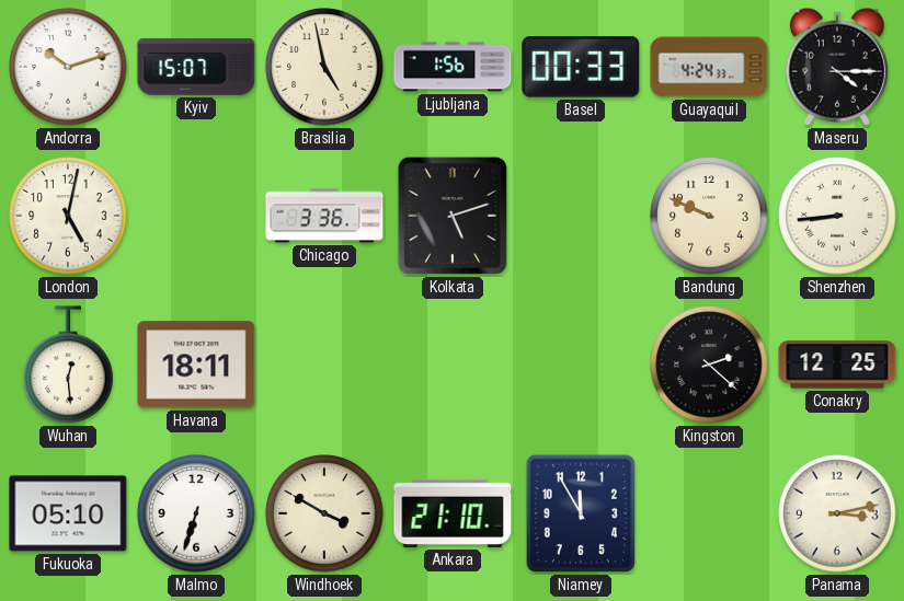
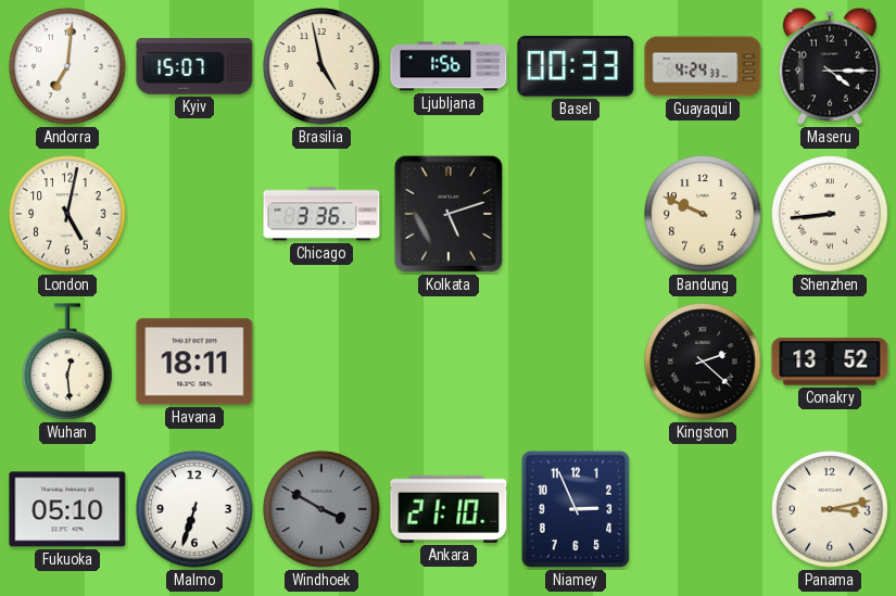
Andorra: 10:12 -> 7:01
Conakry: 12:25 -> 13:52
Windhoek dial: cream -> grey
Niamey: 11:55 -> 2:56
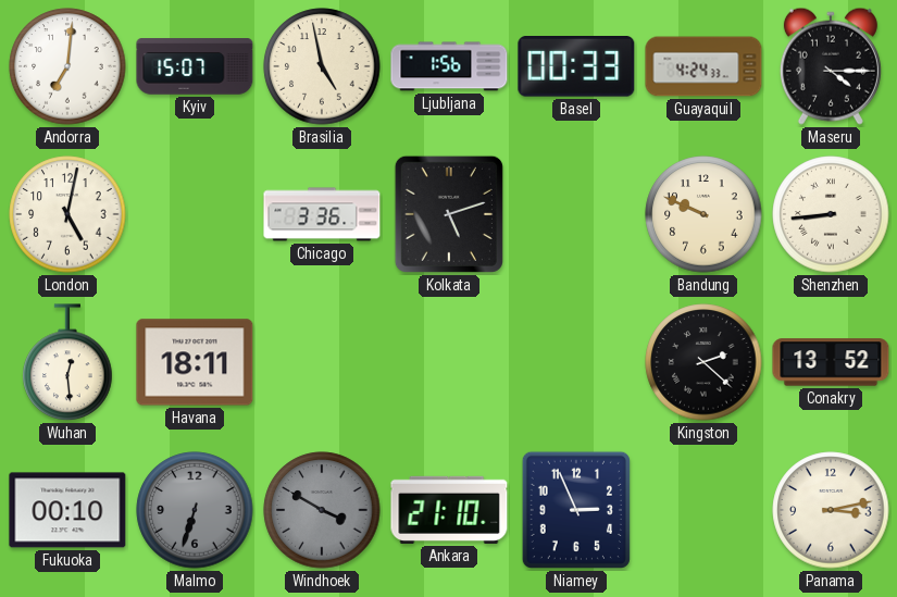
Fukuoka: 05:10 -> 00:10
Malmo dial: white -> grey
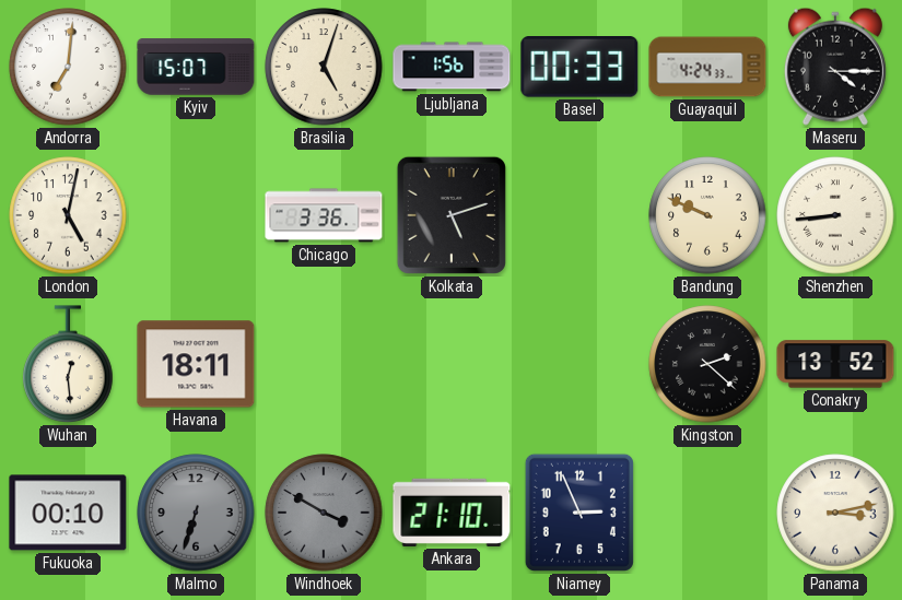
Brasilia: 4:58 -> 5:03
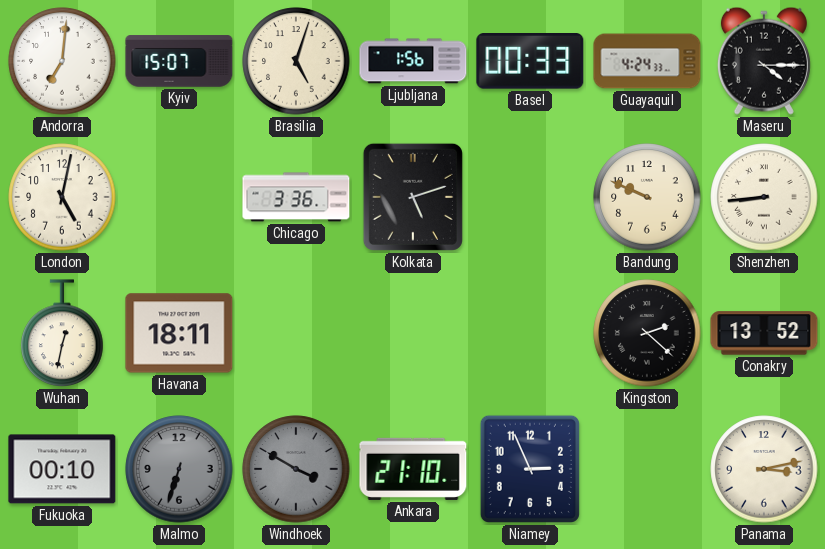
Wuhan: 12:29 -> 12:32
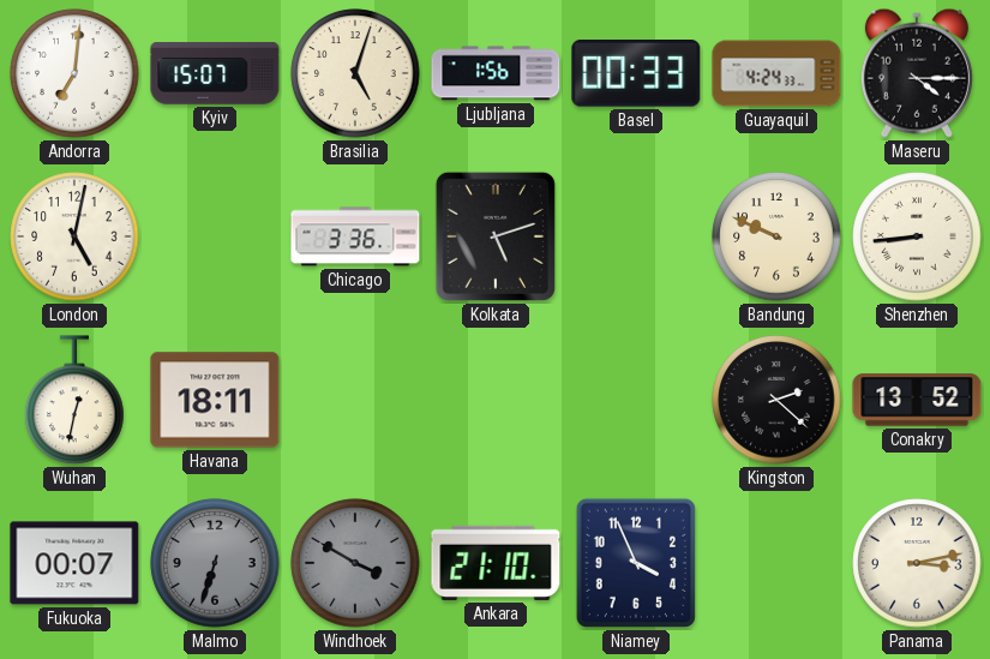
Fukuoka: 00:10 -> 00:07
Niamey: 2:56 -> 3:56
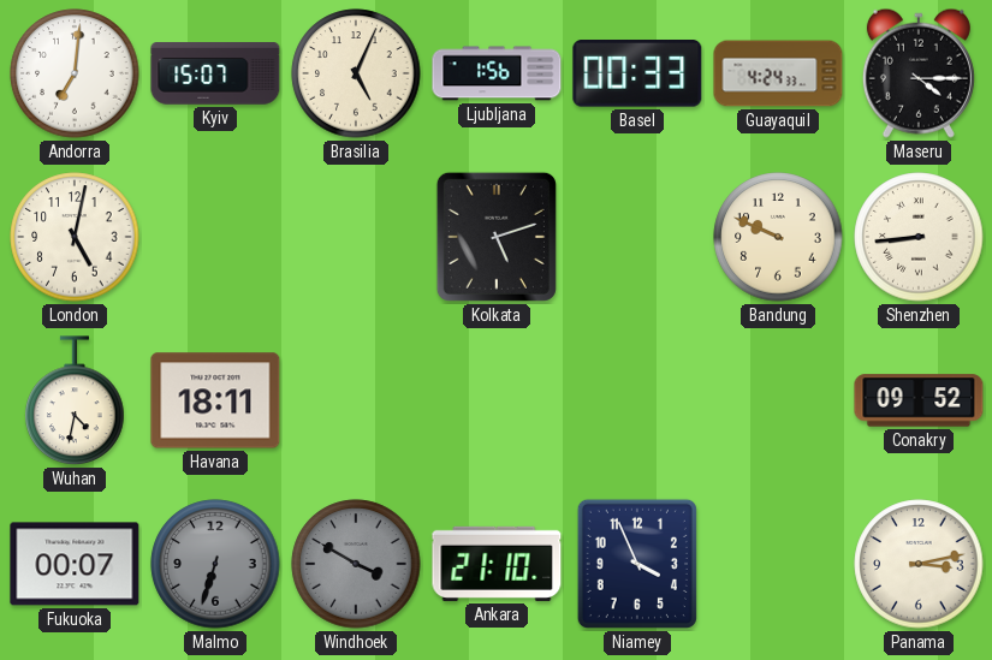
Brasilia: 5:03 -> 5:04
Chicago: 3:36 -> none
Wuhan: 12:32 -> 4:32
Kingston: 2:22 -> none
Conakry: 13:52 -> 09:52
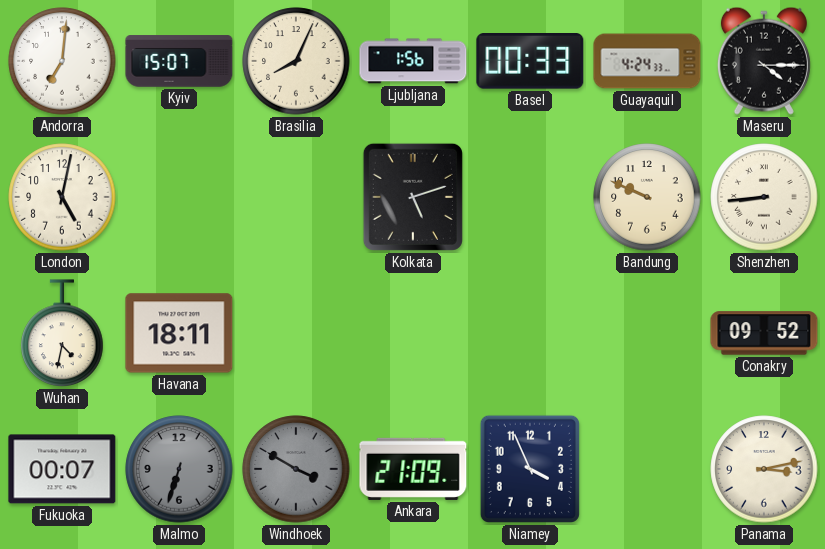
Brasilia: 5:04 -> 8:04
Ankara: 21:10 -> 21:09
